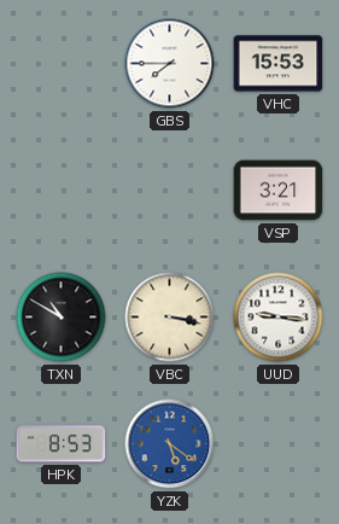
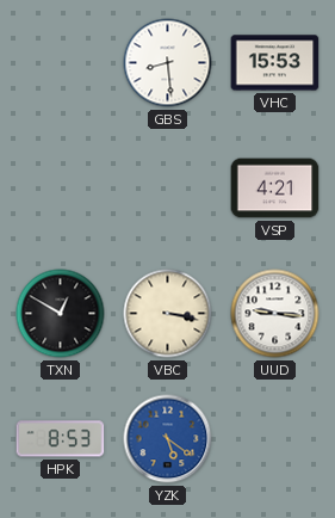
GBS: 7:45 -> 8:29
VSP: 3:21 -> 4:21
TXN: 10:50 -> 12:50
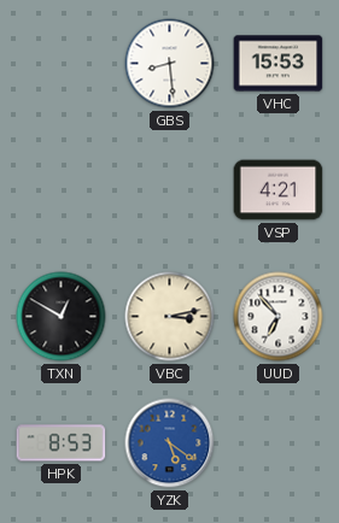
VBC: 3:17 -> 3:13
UUD: 9:16 -> 6:53
